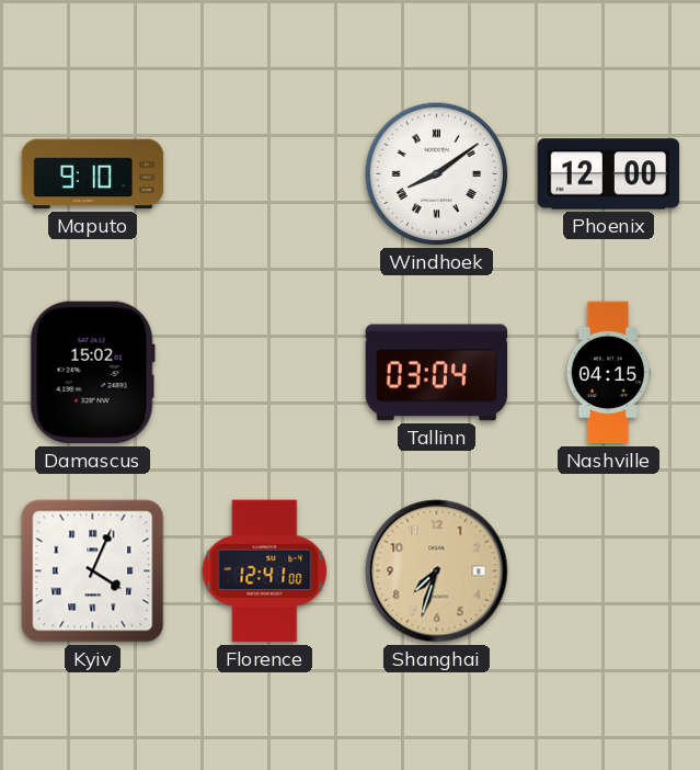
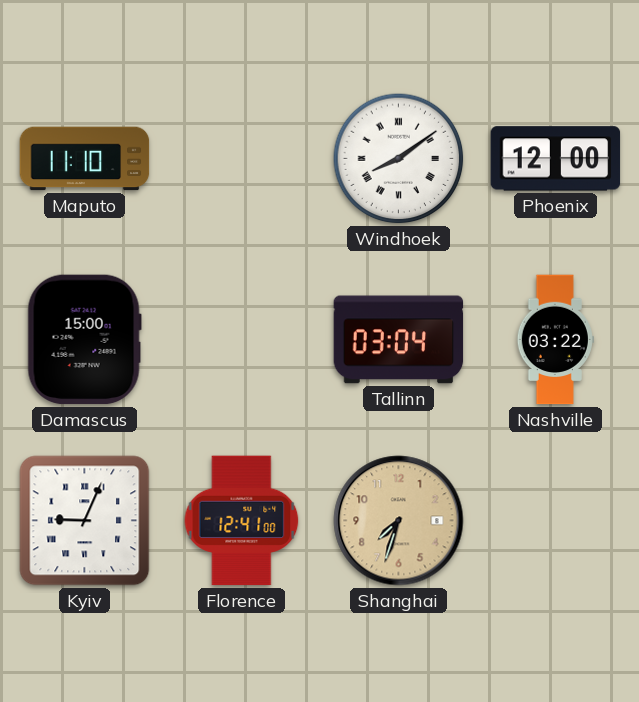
Maputo: 9:10 -> 11:10
Damascus: 15:02 -> 15:00
Nashville: 04:15 -> 03:22
Kyiv: 4:04 -> 9:04
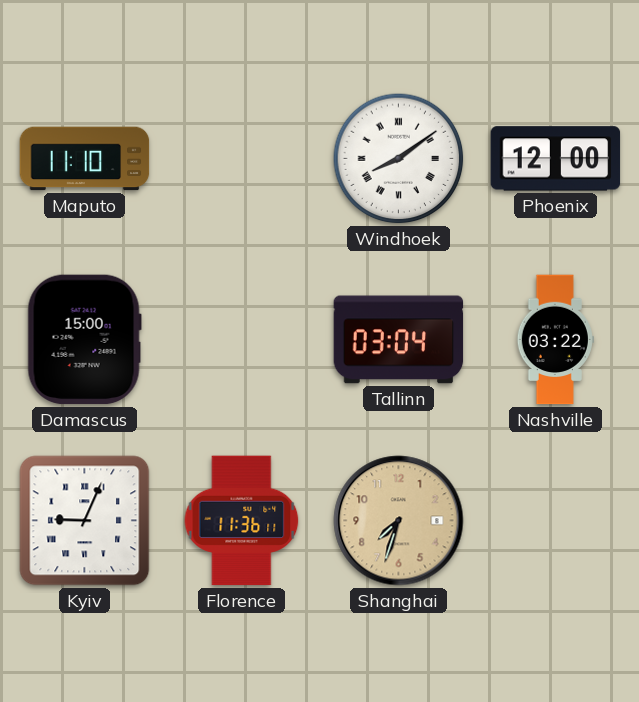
Florence: 12:41 -> 11:36
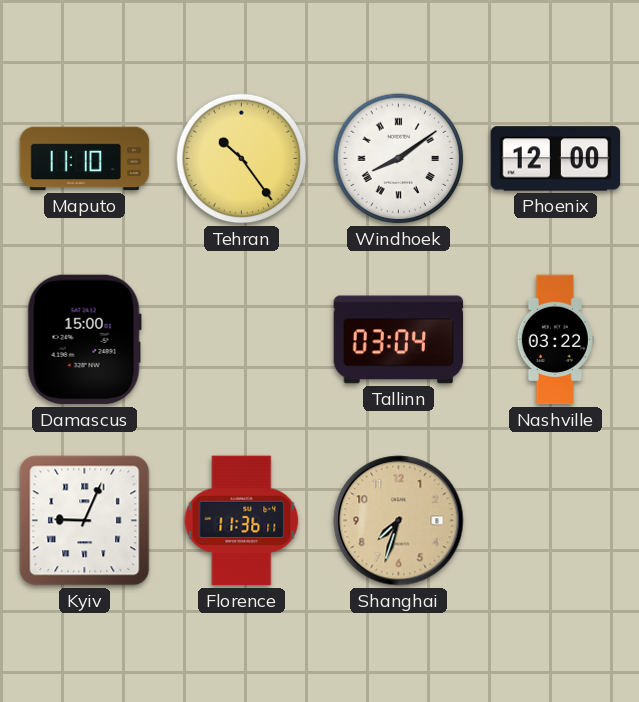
Tehran: none -> 10:24
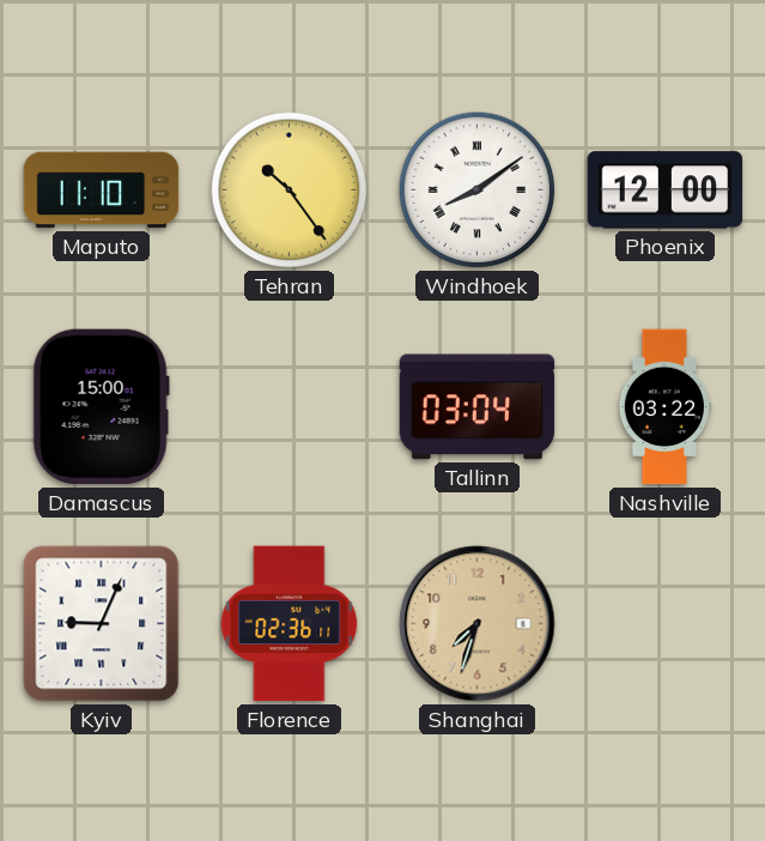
Florence: 11:36 -> 02:36
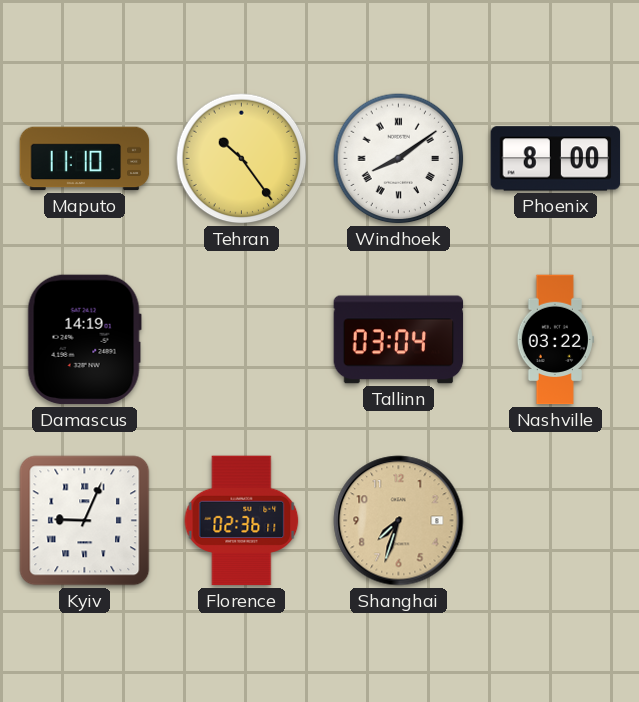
Phoenix: 12:00 -> 8:00
Damascus: 15:00 -> 14:19
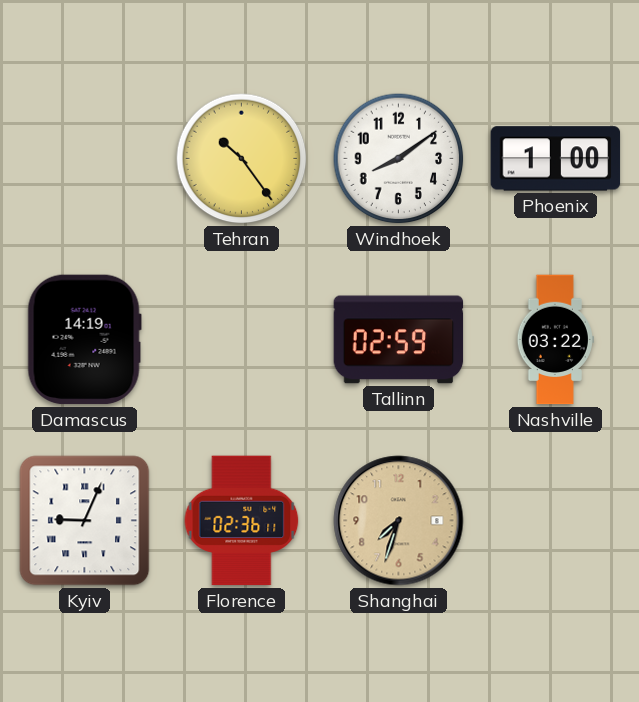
Maputo: 11:10 -> none
Windhoek numerals: Roman -> Arabic
Phoenix: 8:00 -> 1:00
Tallinn: 03:04 -> 02:59
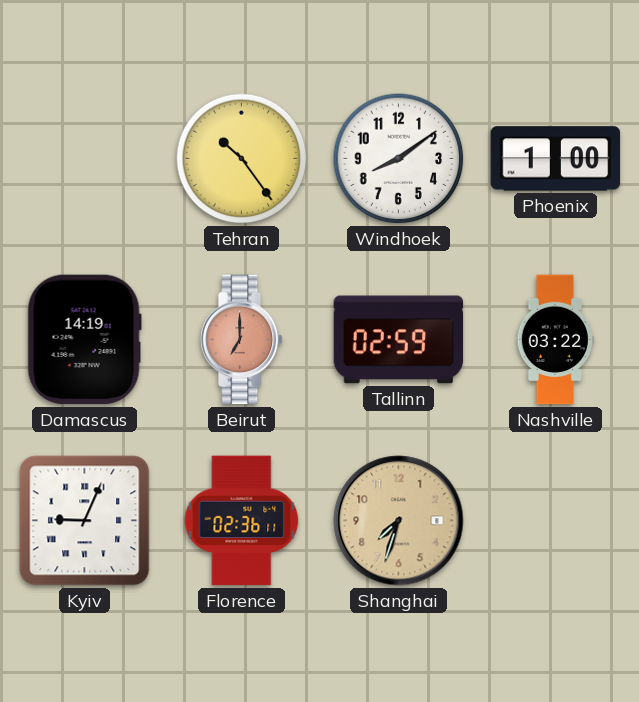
Beirut: none -> 7:00
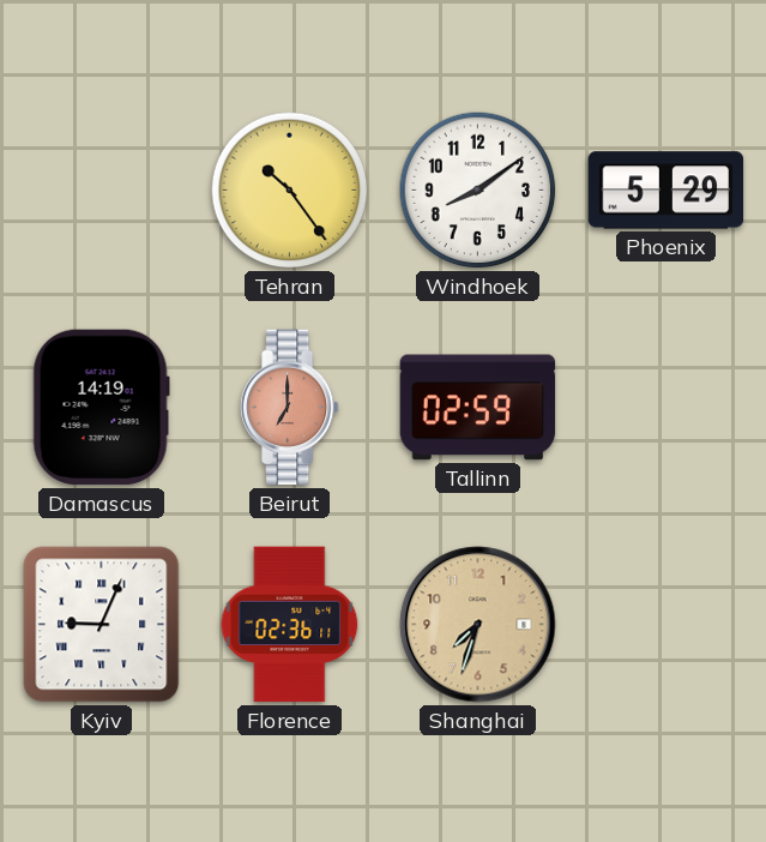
Phoenix: 1:00 -> 5:29
Nashville: 03:22 -> none
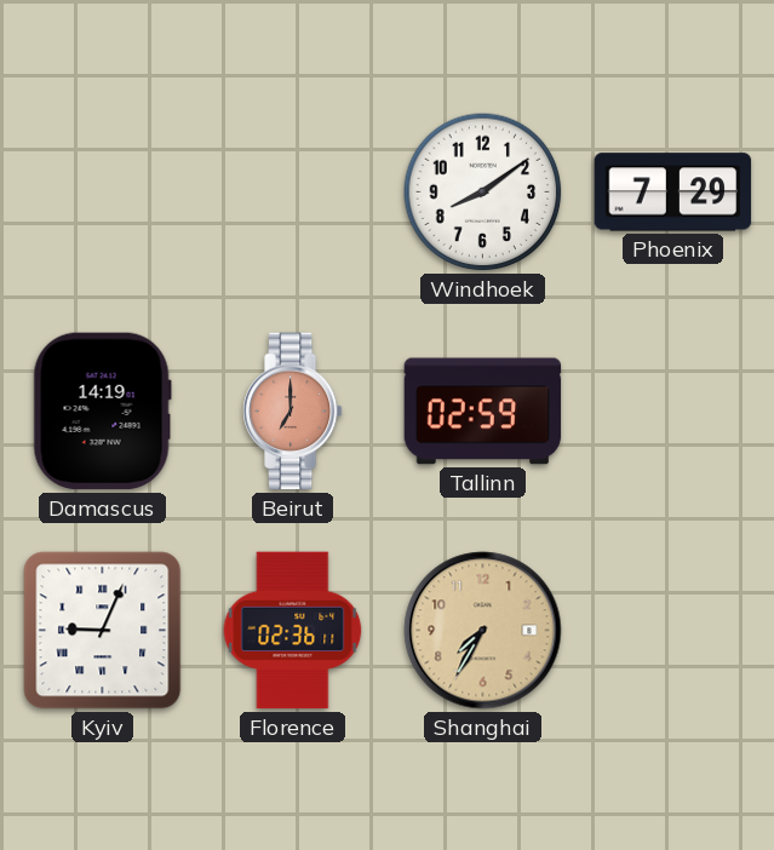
Tehran: 10:24 -> none
Phoenix: 5:29 -> 7:29
Shanghai: 7:33 -> 7:35
